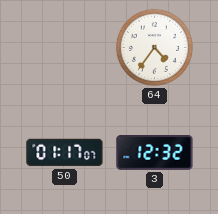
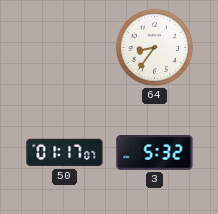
64: 4:36 -> 8:36
3: 12:32 -> 5:32
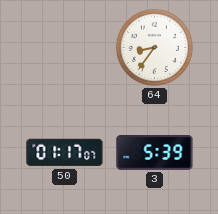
3: 5:32 -> 5:39
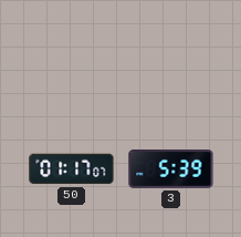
64: 8:36 -> none
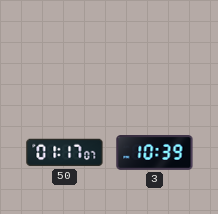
3: 5:39 -> 10:39
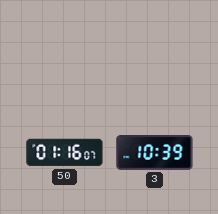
50: 01:17 -> 01:16
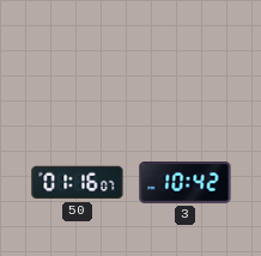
3: 10:39 -> 10:42
